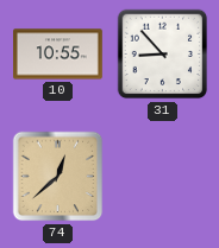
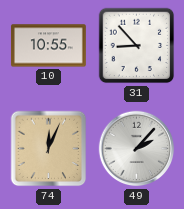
74: 12:38 -> 12:04
49: none -> 2:07
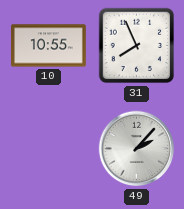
31: 8:53 -> 7:56
74: 12:04 -> none
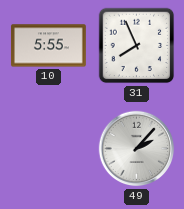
10: 10:55 -> 5:55
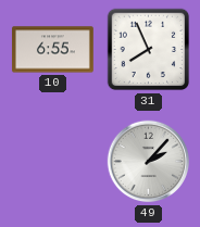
10: 5:55 -> 6:55
